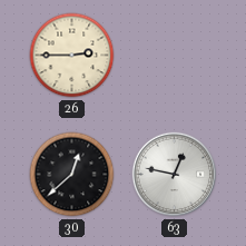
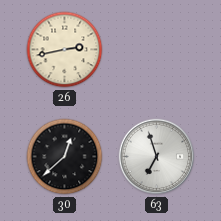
26: 2:45 -> 2:43
63: 12:47 -> 6:57
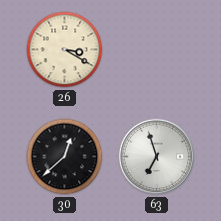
26: 2:43 -> 3:20
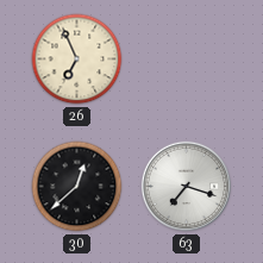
26: 3:20 -> 6:56
63: 6:57 -> 7:18
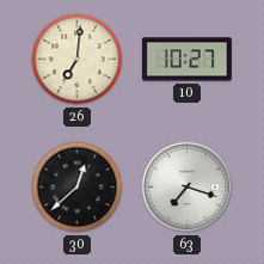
26: 6:56 -> 7:01
10: none -> 10:27
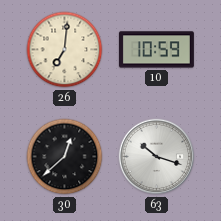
10: 10:27 -> 10:59
63: 7:18 -> 10:18
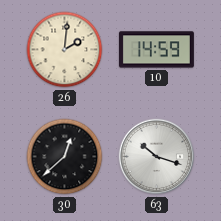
26: 7:01 -> 2:01
10: 10:59 -> 14:59
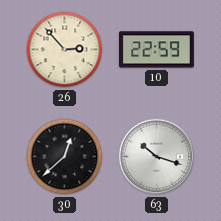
26: 2:01 -> 2:53
10: 14:59 -> 22:59
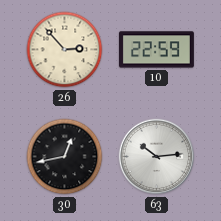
30: 12:38 -> 12:43
63: 10:18 -> 10:14
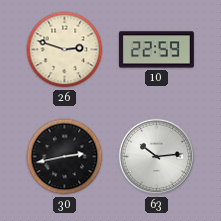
26: 2:53 -> 2:48
30: 12:43 -> 2:43
